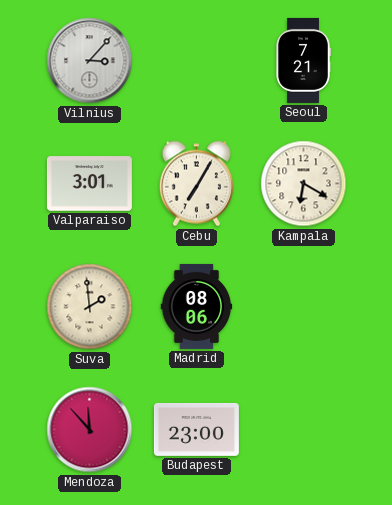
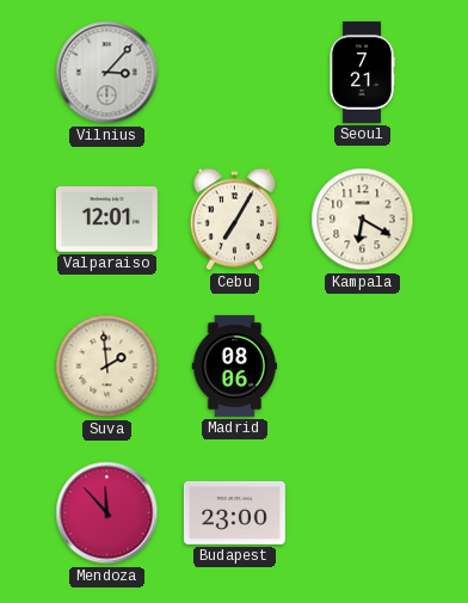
Valparaiso: 3:01 -> 12:01
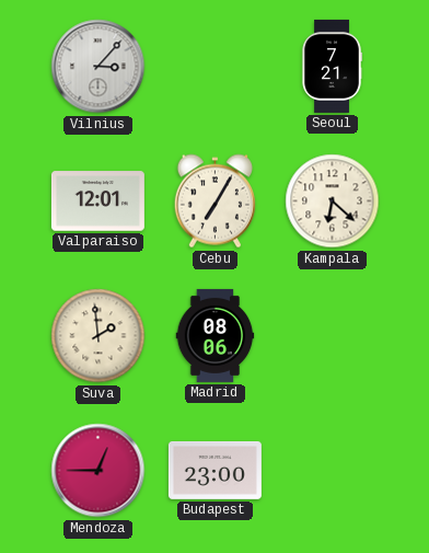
Kampala: 6:20 -> 6:22
Mendoza: 11:53 -> 12:45
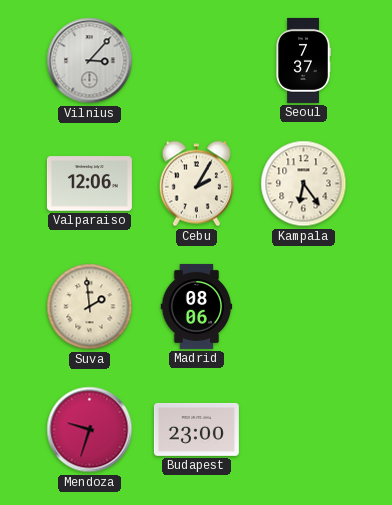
Seoul: 7:21 -> 7:37
Valparaiso: 12:01 -> 12:06
Cebu: 7:05 -> 2:05
Kampala: 6:22 -> 6:24
Mendoza: 12:45 -> 9:33
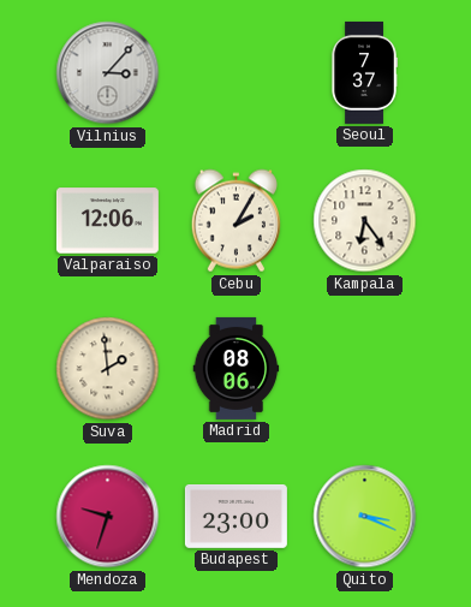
Quito: none -> 3:19
